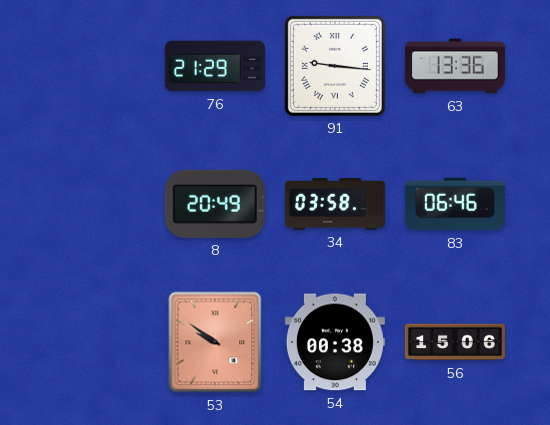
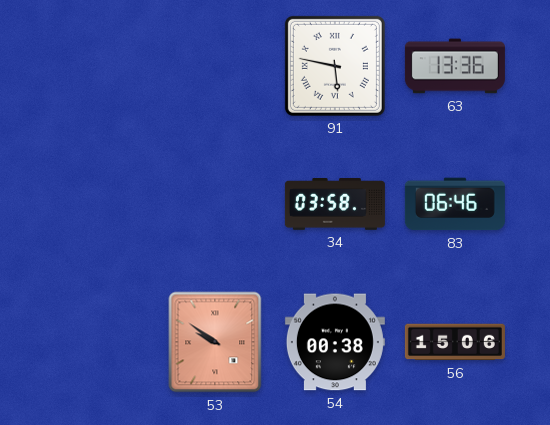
76: 21:29 -> none
91: 9:16 -> 5:47
8: 20:49 -> none
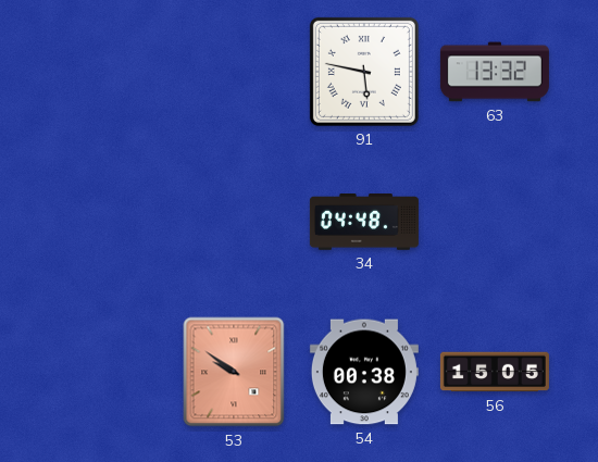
63: 13:36 -> 13:32
34: 03:58 -> 04:48
83: 06:46 -> none
56: 15:06 -> 15:05
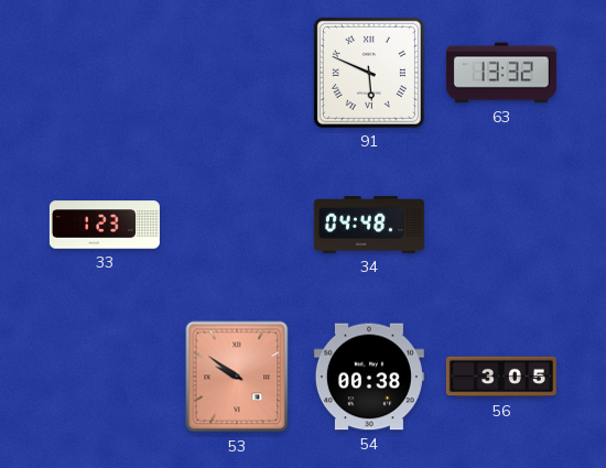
91: 5:47 -> 5:49
33: none -> 1:23
56: 15:05 -> 3:05
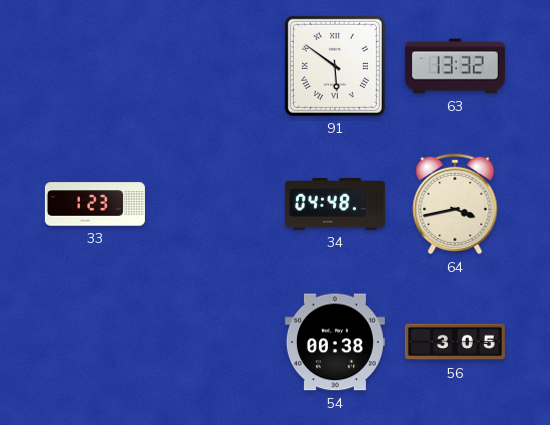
91: 5:49 -> 5:51
64: none -> 3:43
53: 9:51 -> none
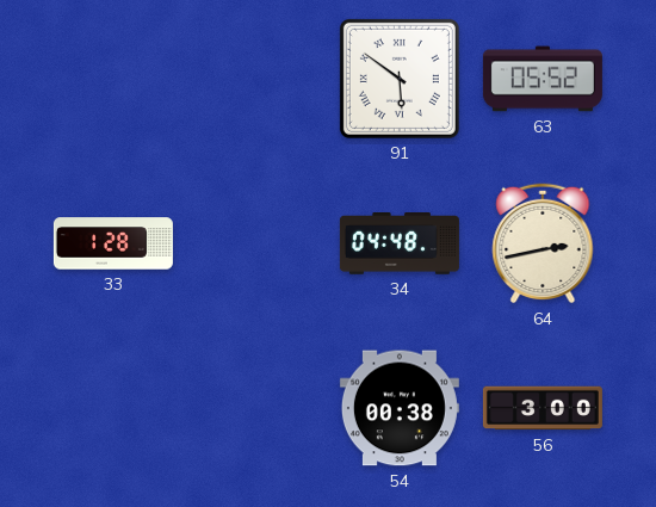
63: 13:32 -> 05:52
33: 1:23 -> 1:28
64: 3:43 -> 2:43
56: 3:05 -> 3:00
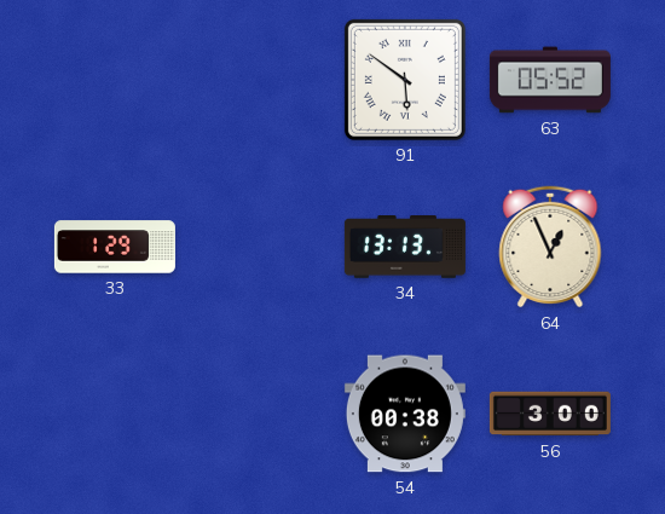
33: 1:28 -> 1:29
34: 04:48 -> 13:13
64: 2:43 -> 12:56
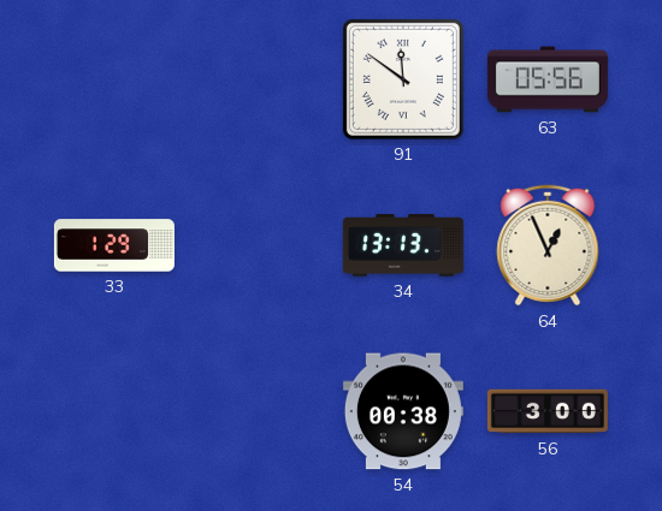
91: 5:51 -> 11:51
63: 05:52 -> 05:56
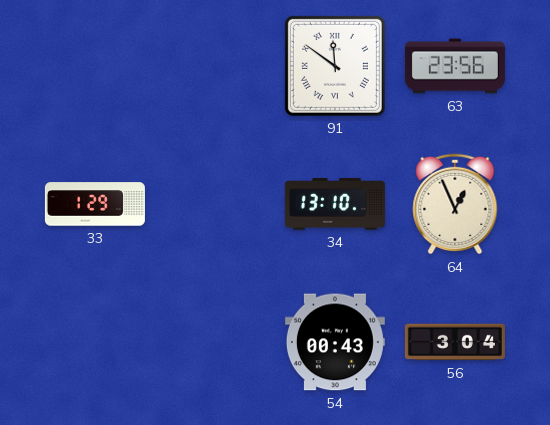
63: 05:56 -> 23:56
34: 13:13 -> 13:10
54: 00:38 -> 00:43
56: 3:00 -> 3:04
